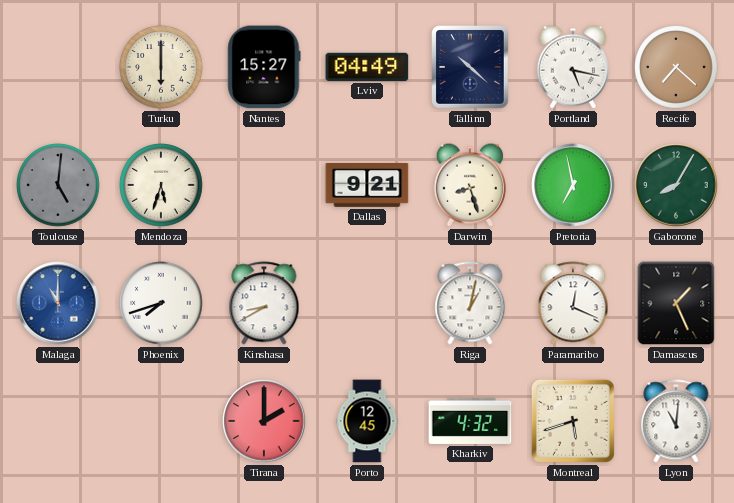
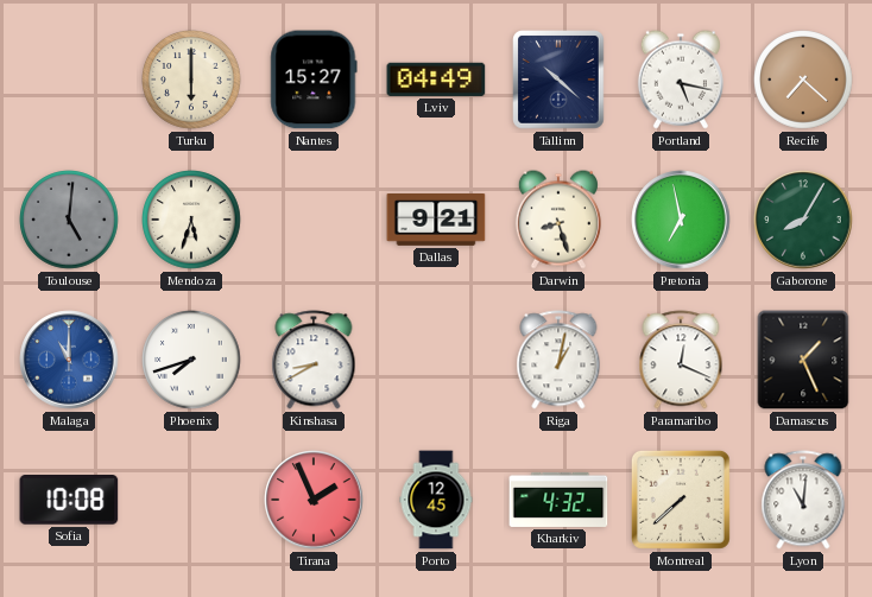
Sofia: none -> 10:08
Tirana: 2:00 -> 1:56
Montreal: 5:42 -> 7:38
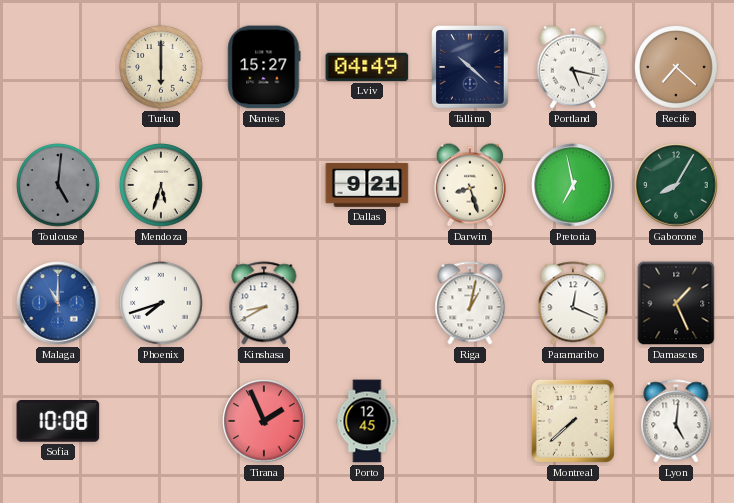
Kharkiv: 4:32 -> none
Lyon: 11:01 -> 5:01
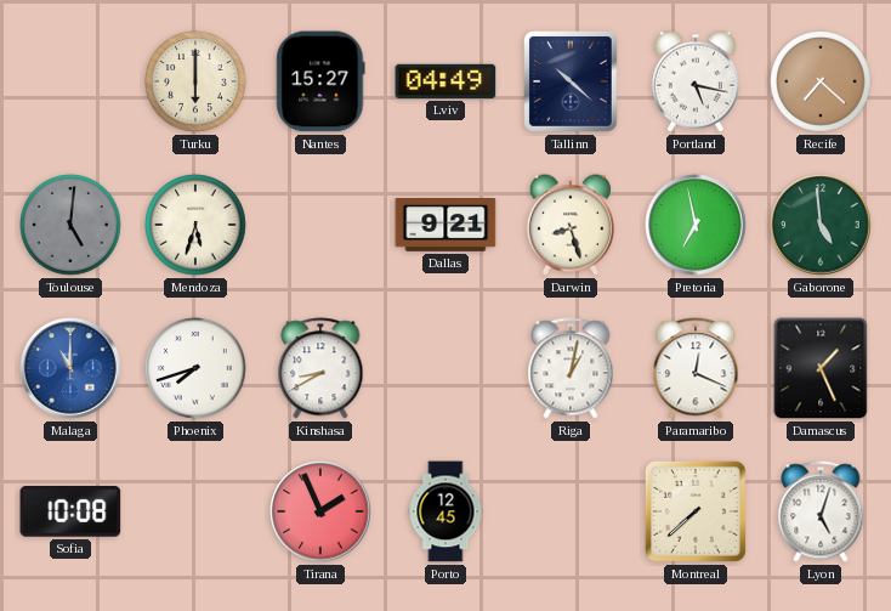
Gaborone: 8:05 -> 4:59
Lyon: 5:01 -> 5:03
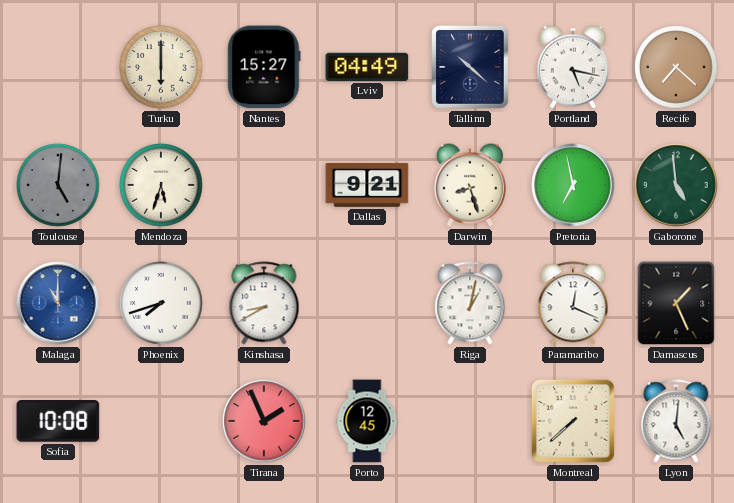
Lyon: 5:03 -> 5:01
